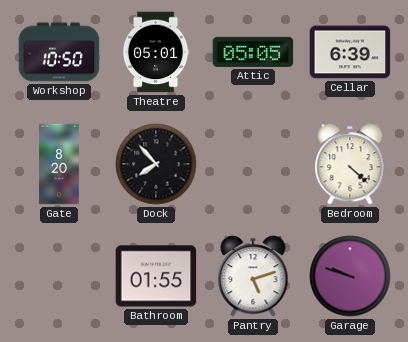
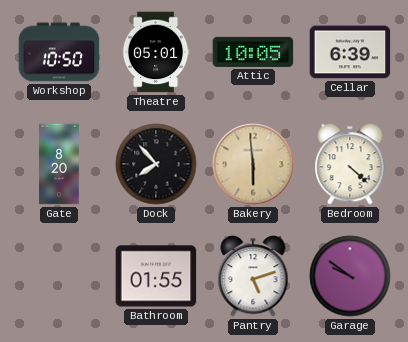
Attic: 05:05 -> 10:05
Bakery: none -> 5:59
Garage: 9:48 -> 9:51
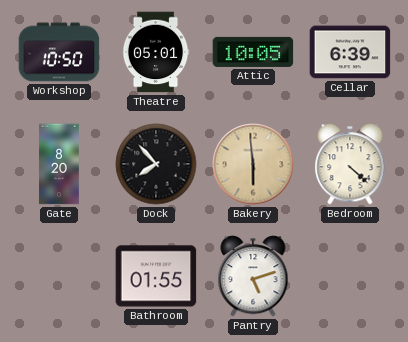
Garage: 9:51 -> none
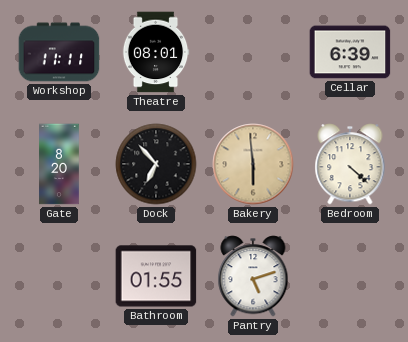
Workshop: 10:50 -> 11:11
Theatre: 05:01 -> 08:01
Attic: 10:05 -> none
Dock: 7:53 -> 6:53
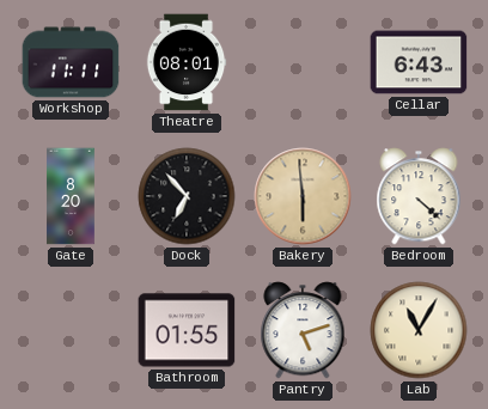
Cellar: 6:39 -> 6:43
Lab: none -> 11:05
